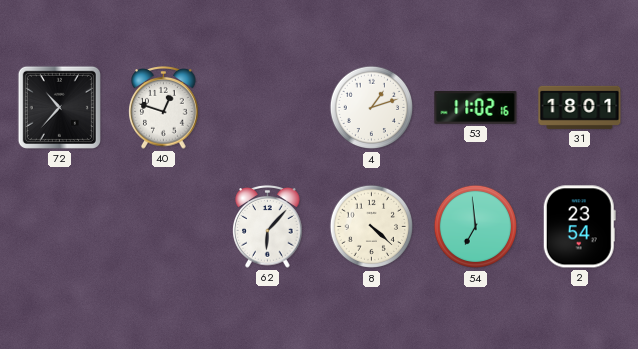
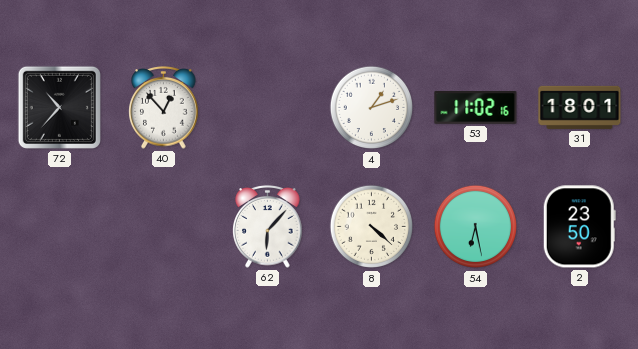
40: 12:48 -> 12:53
54: 6:59 -> 6:28
2: 23:54 -> 23:50
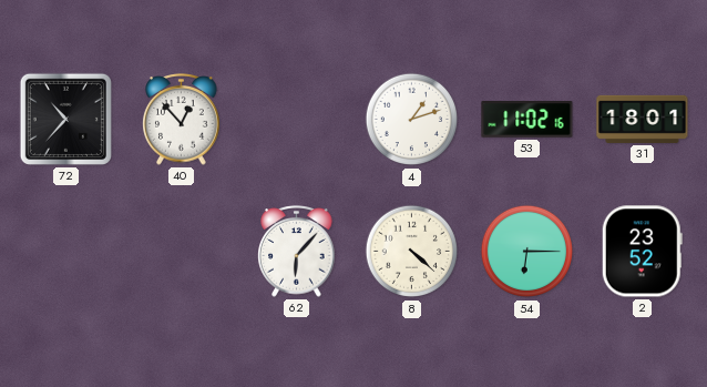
54: 6:28 -> 6:15
2: 23:50 -> 23:52
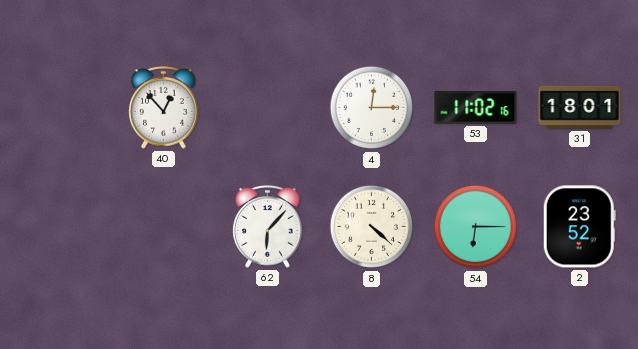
72: 10:37 -> none
4: 1:12 -> 12:15
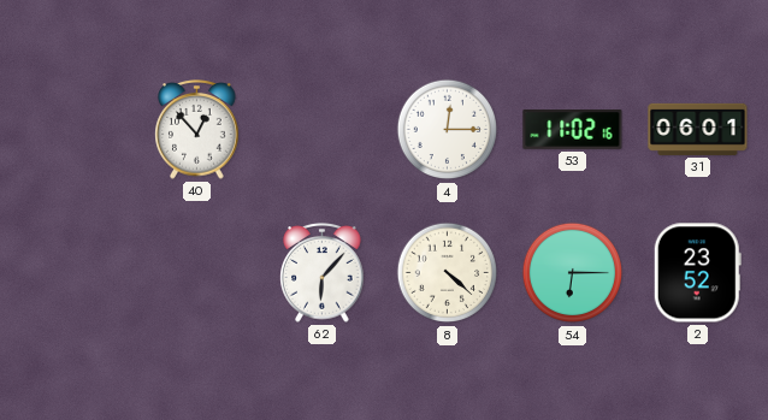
31: 18:01 -> 06:01
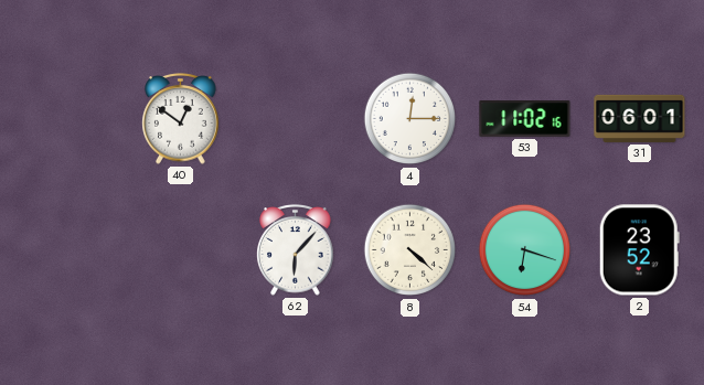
40: 12:53 -> 12:51
54: 6:15 -> 6:18
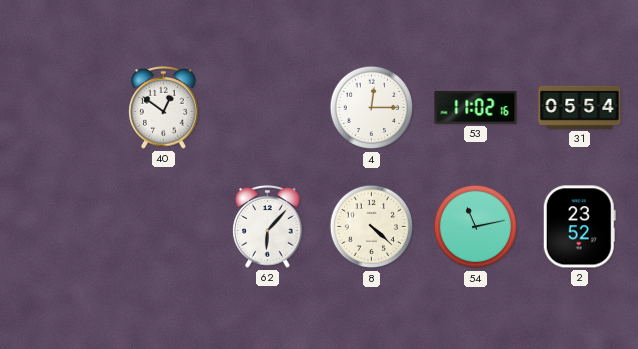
31: 06:01 -> 05:54
54: 6:18 -> 11:13
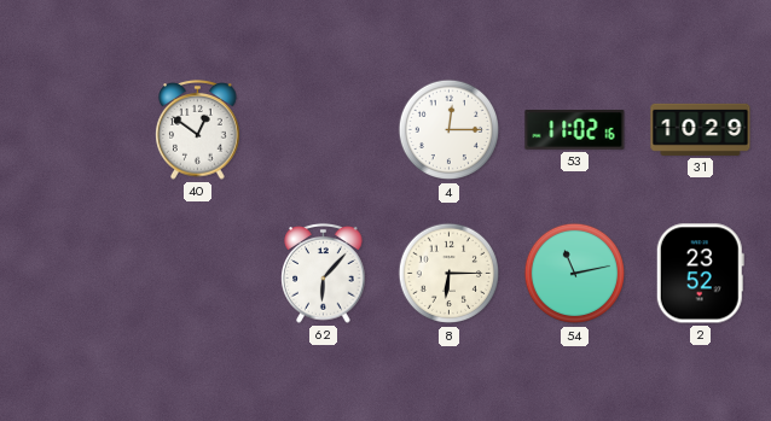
31: 05:54 -> 10:29
8: 4:22 -> 6:15
